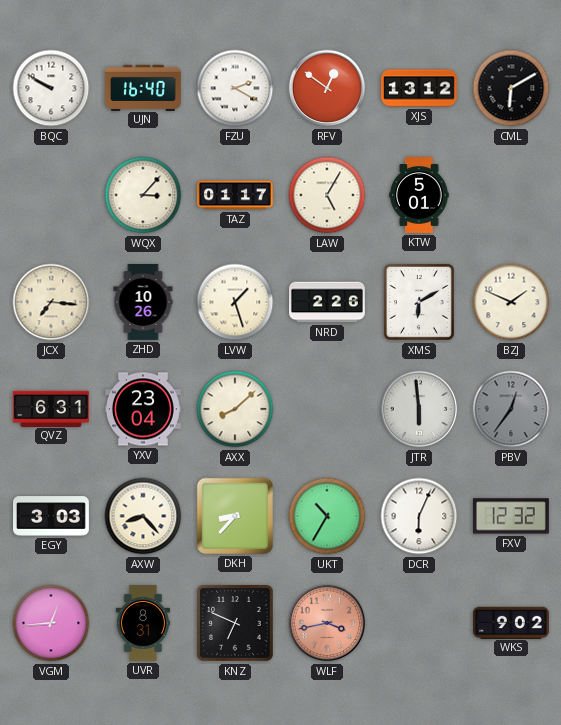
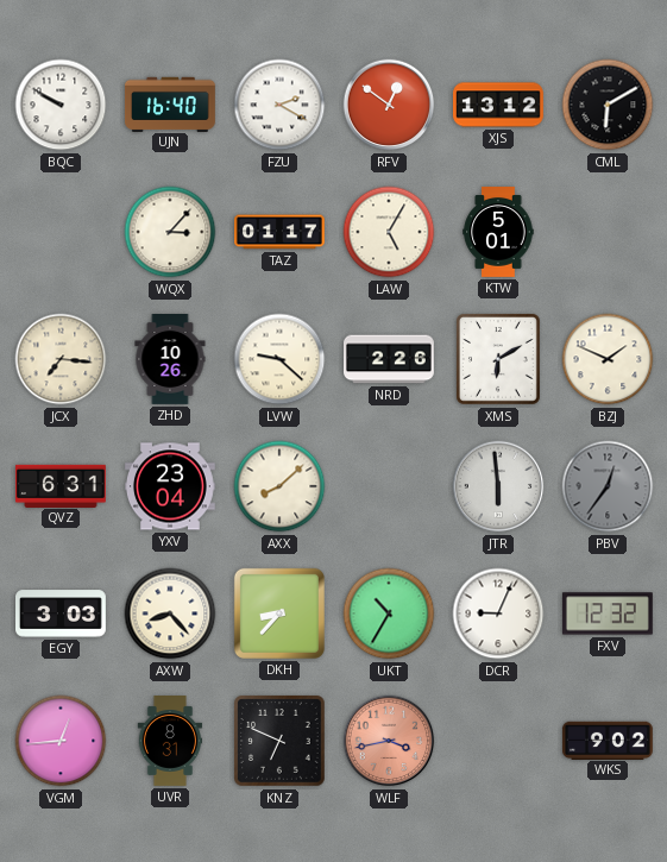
LVW: 1:27 -> 9:22
DCR: 6:04 -> 9:04
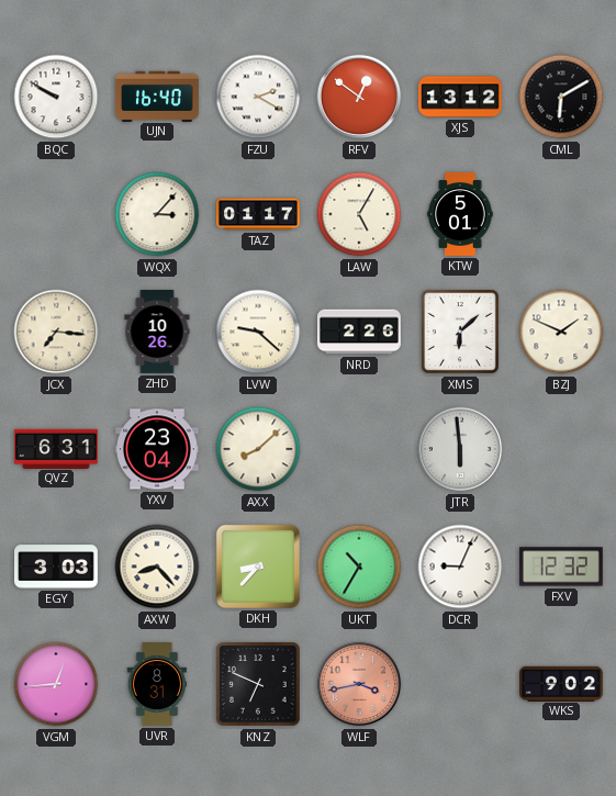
XMS: 6:10 -> 6:08
PBV: 12:36 -> none
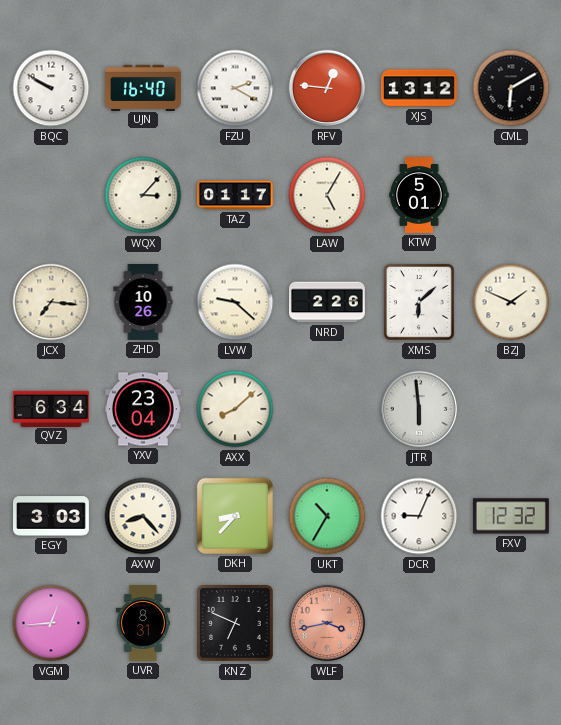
RFV: 12:51 -> 12:46
QVZ: 6:31 -> 6:34
WKS: 9:02 -> none
